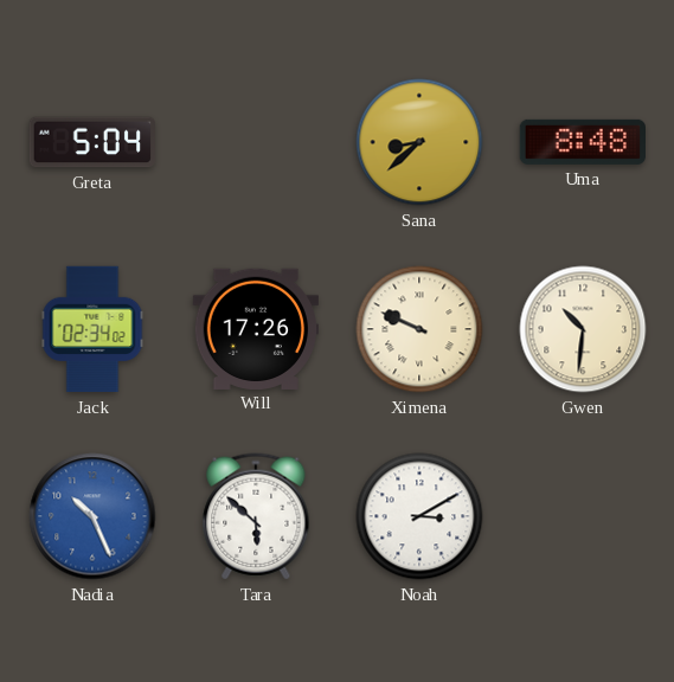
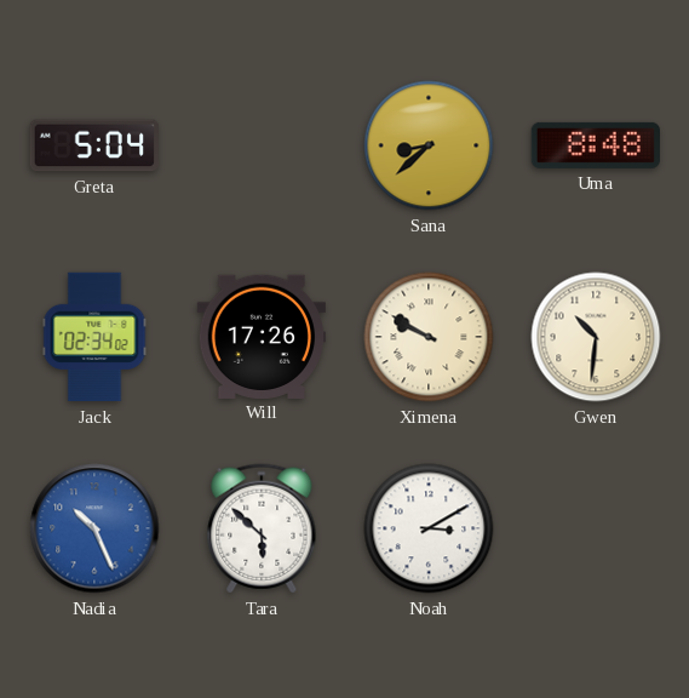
Ximena: 9:49 -> 9:50
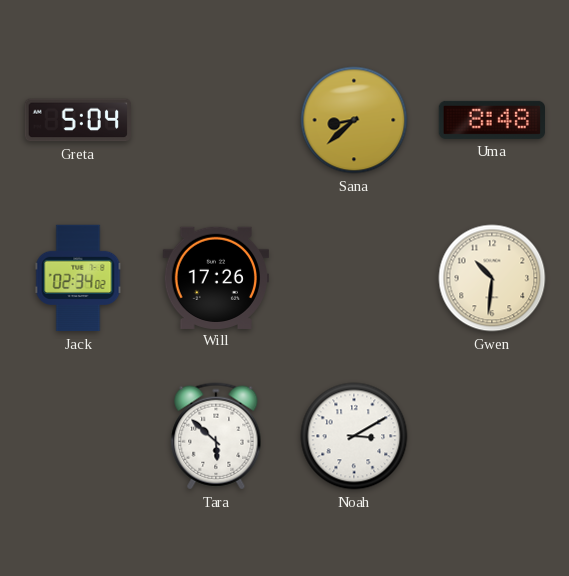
Ximena: 9:50 -> none
Nadia: 10:26 -> none
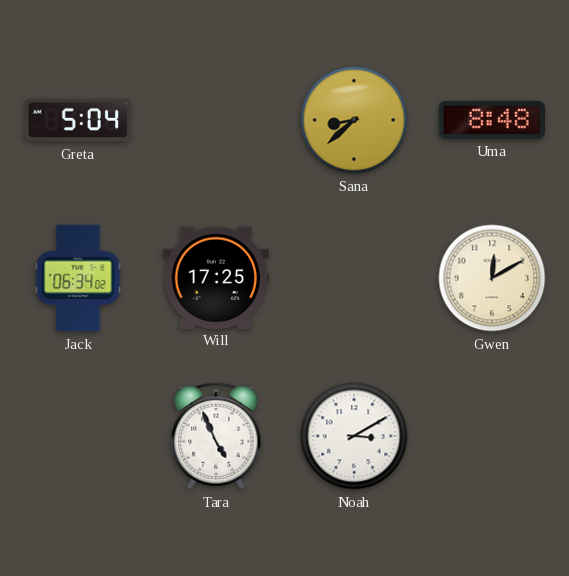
Jack: 02:34 -> 06:34
Will: 17:26 -> 17:25
Gwen: 10:31 -> 12:10
Tara: 5:52 -> 4:56
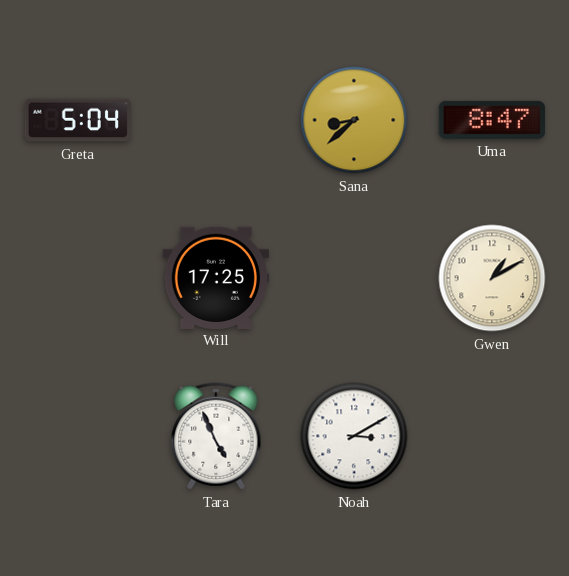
Uma: 8:48 -> 8:47
Jack: 06:34 -> none
Gwen: 12:10 -> 1:10
